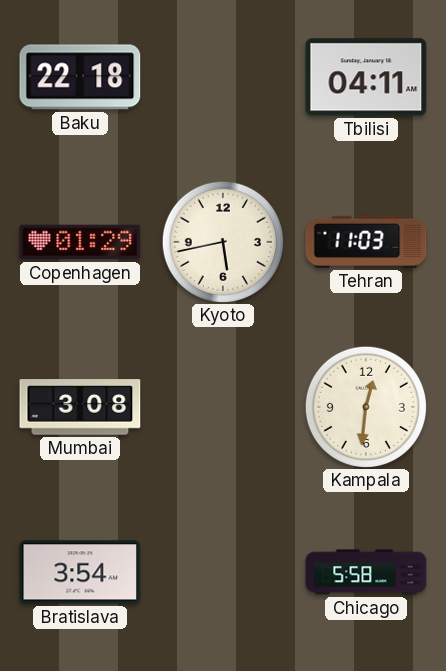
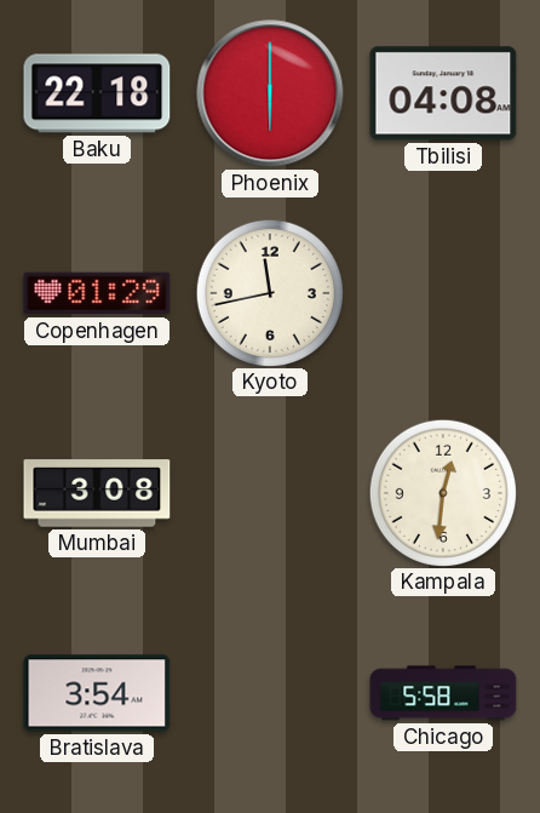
Phoenix: none -> 6:00
Tbilisi: 04:11 -> 04:08
Kyoto: 5:43 -> 11:43
Tehran: 11:03 -> none
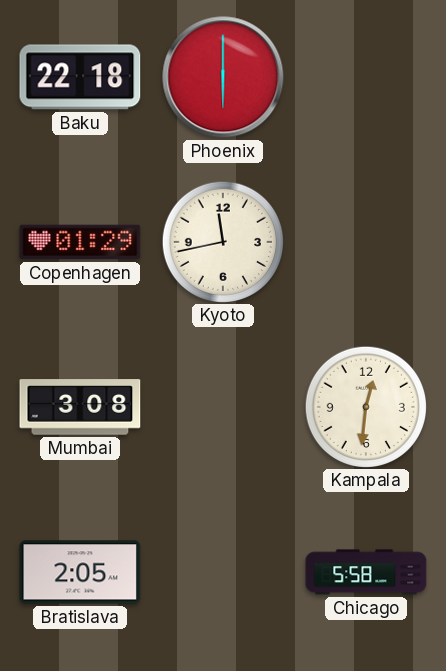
Tbilisi: 04:08 -> none
Bratislava: 3:54 -> 2:05
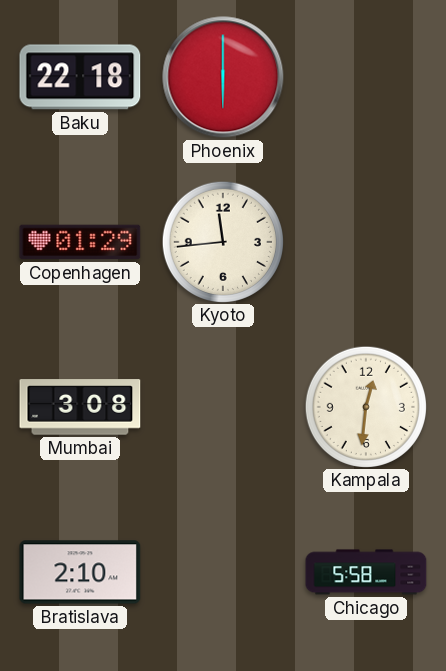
Kyoto: 11:43 -> 11:44
Bratislava: 2:05 -> 2:10
